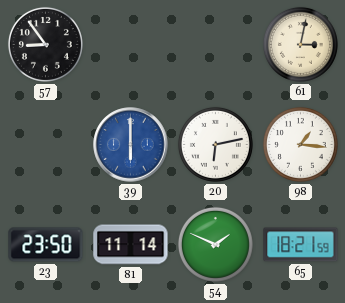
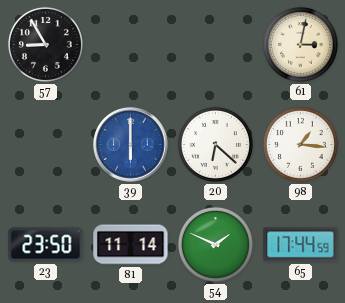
57: 8:54 -> 8:55
20: 6:13 -> 6:22
65: 18:21 -> 17:44
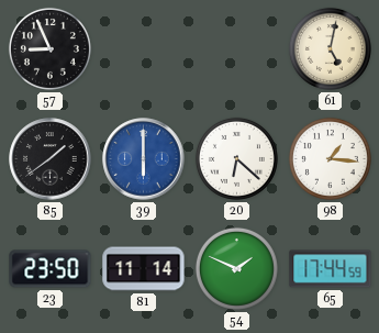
57: 8:55 -> 8:56
61: 3:02 -> 5:02
85: none -> 1:39
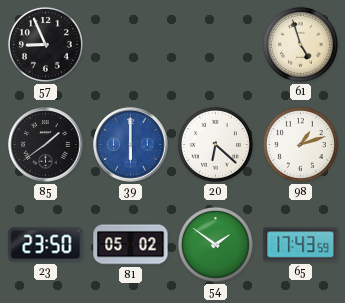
61: 5:02 -> 4:57
98: 1:16 -> 1:12
81: 11:14 -> 05:02
54: 1:49 -> 1:51
65: 17:44 -> 17:43
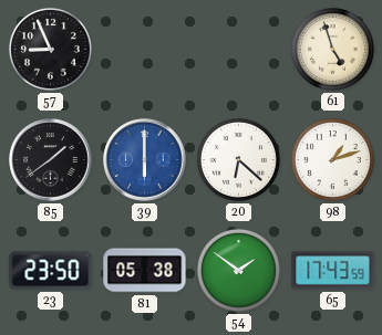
81: 05:02 -> 05:38
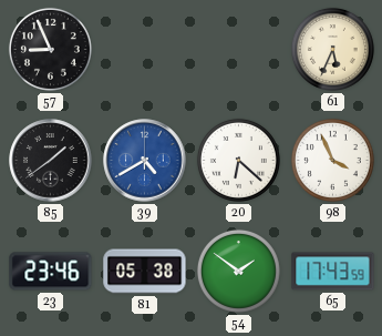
61: 4:57 -> 5:34
39: 6:00 -> 4:40
98: 1:12 -> 3:56
23: 23:50 -> 23:46
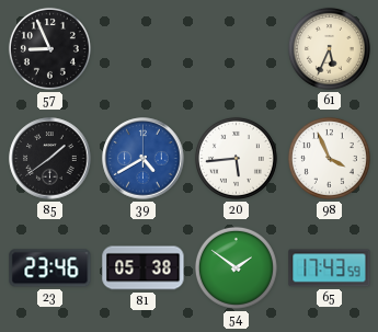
20: 6:22 -> 5:44
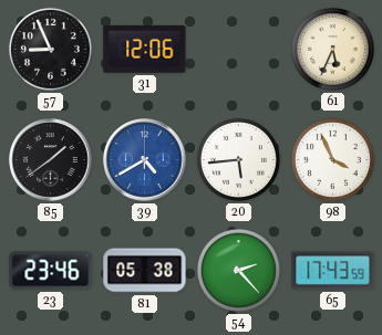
31: none -> 12:06
54: 1:51 -> 2:23
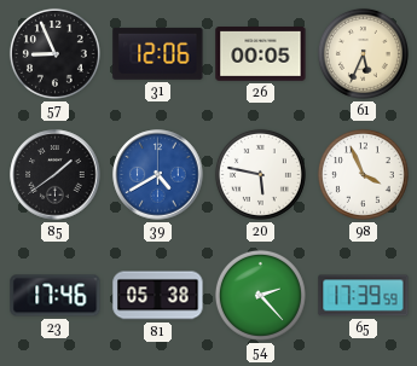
26: none -> 00:05
20: 5:44 -> 5:47
23: 23:46 -> 17:46
65: 17:43 -> 17:39
